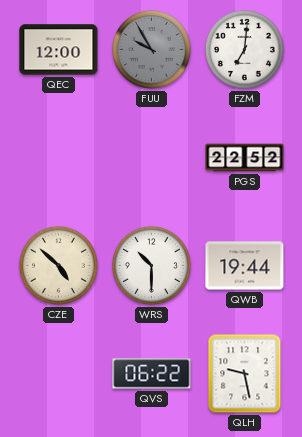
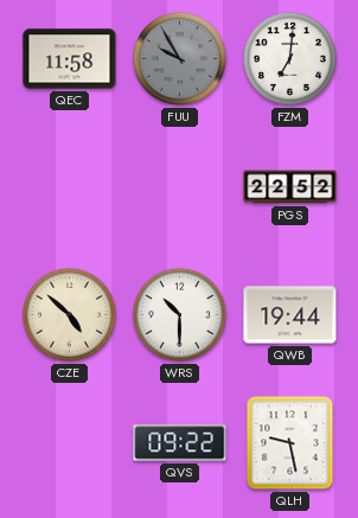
QEC: 12:00 -> 11:58
QVS: 06:22 -> 09:22
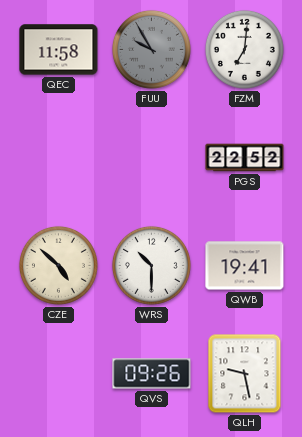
QWB: 19:44 -> 19:41
QVS: 09:22 -> 09:26
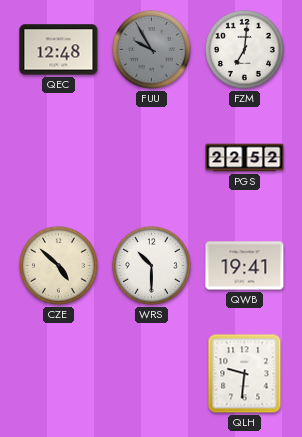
QEC: 11:58 -> 12:48
QVS: 09:26 -> none
QLH: 9:28 -> 9:31
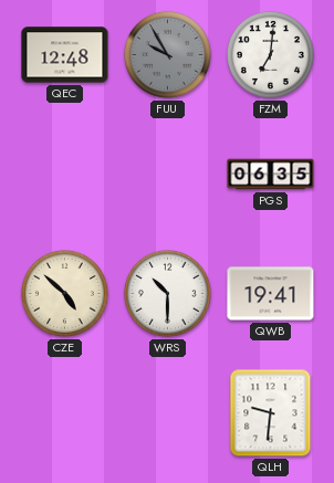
PGS: 22:52 -> 06:35
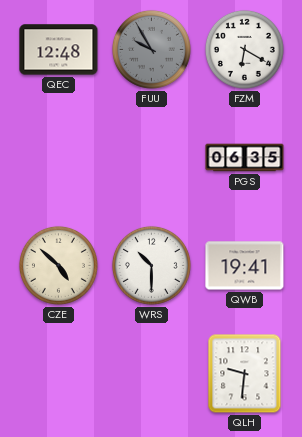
FZM: 7:01 -> 6:20
